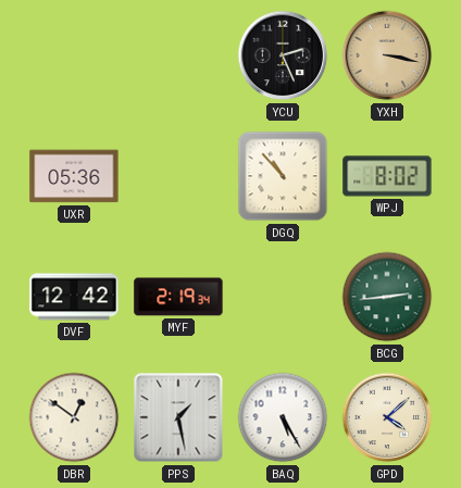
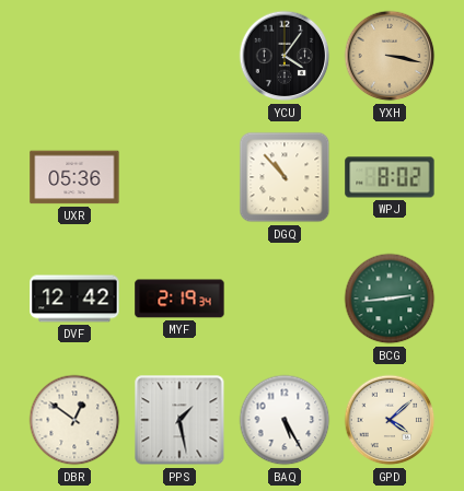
YCU: 2:26 -> 4:06
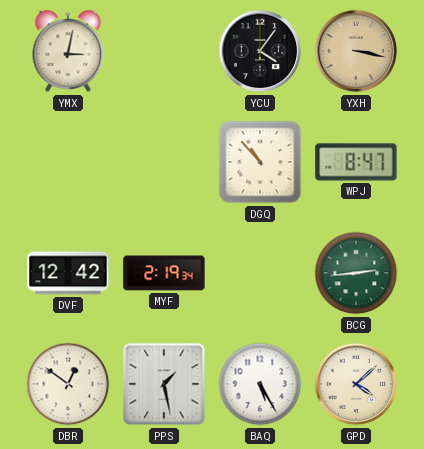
YMX: none -> 3:02
UXR: 05:36 -> none
WPJ: 8:02 -> 8:47
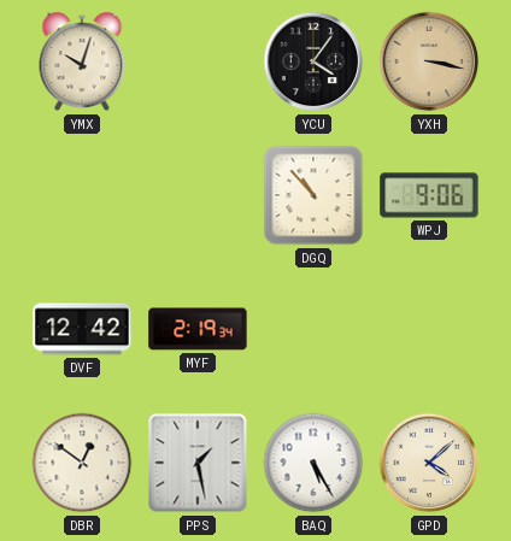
YMX: 3:02 -> 10:03
WPJ: 8:47 -> 9:06
BCG: 2:44 -> none
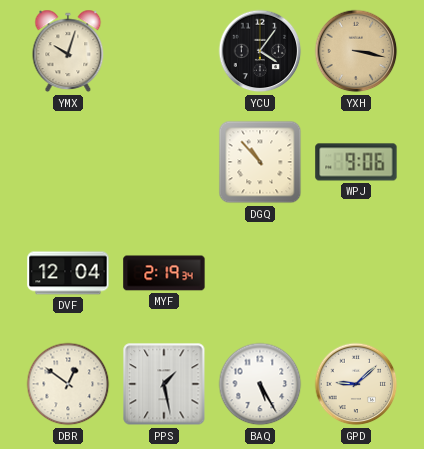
DVF: 12:42 -> 12:04
GPD: 4:08 -> 9:08
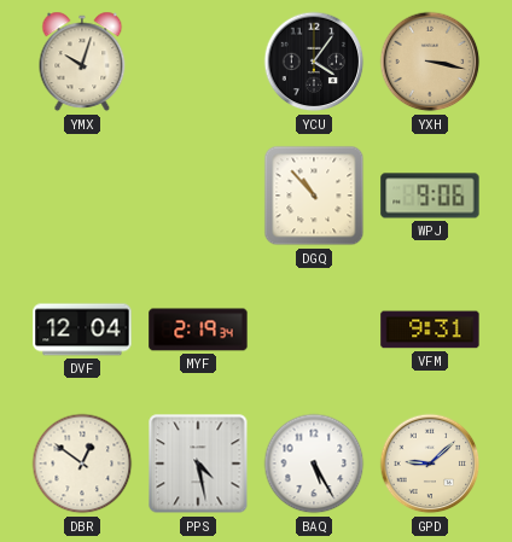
VFM: none -> 9:31
PPS: 1:28 -> 4:28
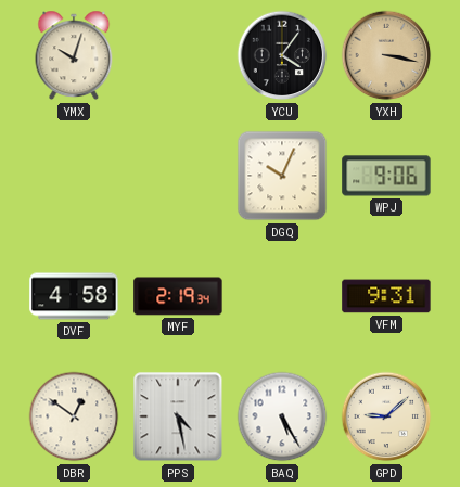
DGQ: 10:53 -> 10:04
DVF: 12:04 -> 4:58
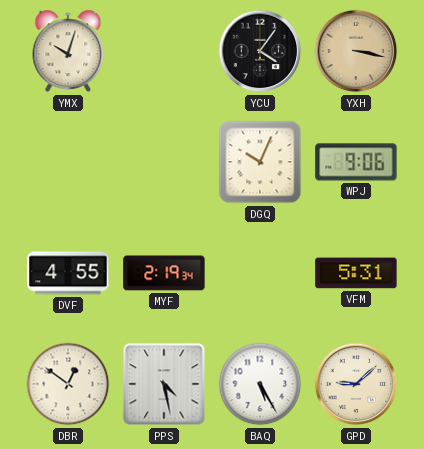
DVF: 4:58 -> 4:55
VFM: 9:31 -> 5:31
